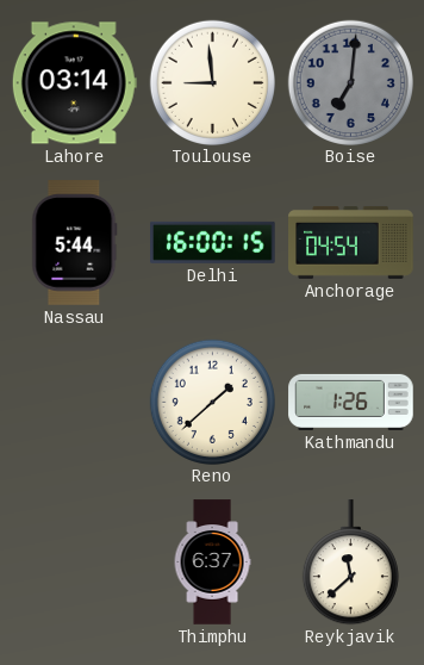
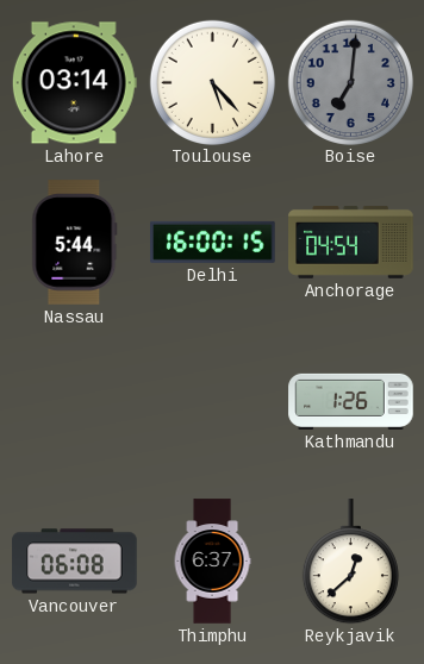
Toulouse: 8:59 -> 5:23
Reno: 1:38 -> none
Vancouver: none -> 06:08
Reykjavik: 11:38 -> 12:38
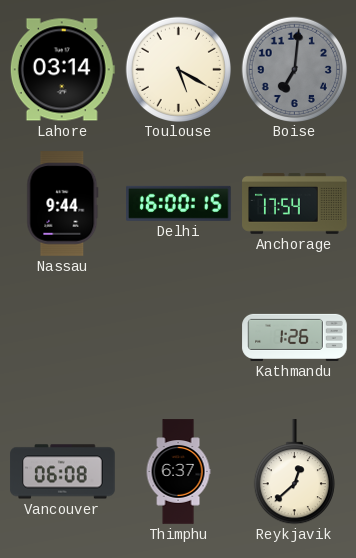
Toulouse: 5:23 -> 5:20
Nassau: 5:44 -> 9:44
Anchorage: 04:54 -> 17:54
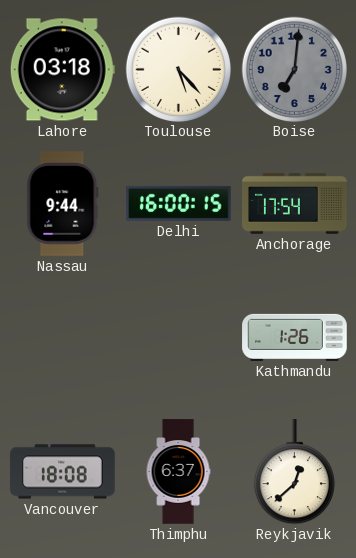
Lahore: 03:14 -> 03:18
Toulouse: 5:20 -> 5:23
Vancouver: 06:08 -> 18:08
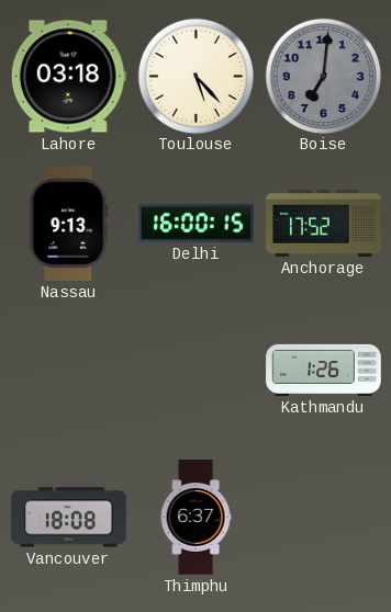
Nassau: 9:44 -> 9:13
Anchorage: 17:54 -> 17:52
Reykjavik: 12:38 -> none
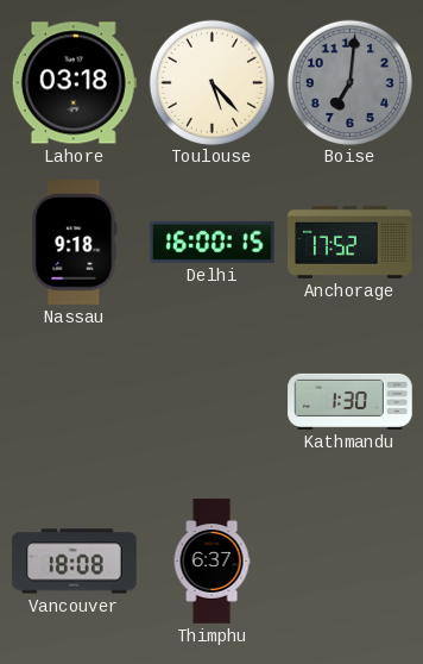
Nassau: 9:13 -> 9:18
Kathmandu: 1:26 -> 1:30
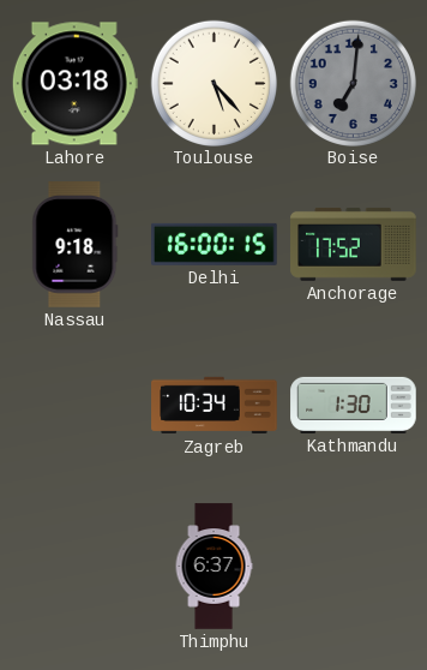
Zagreb: none -> 10:34
Vancouver: 18:08 -> none
